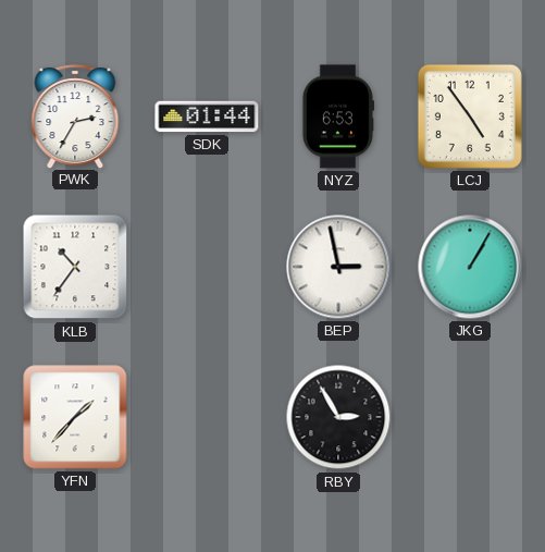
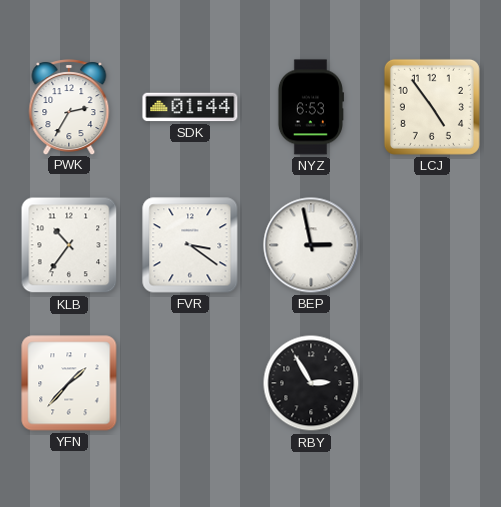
FVR: none -> 3:21
JKG: 1:05 -> none
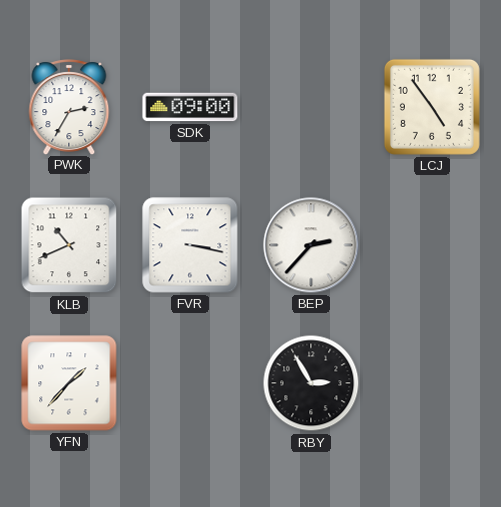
SDK: 01:44 -> 09:00
NYZ: 6:53 -> none
KLB: 10:36 -> 10:41
FVR: 3:21 -> 3:17
BEP: 2:58 -> 2:37
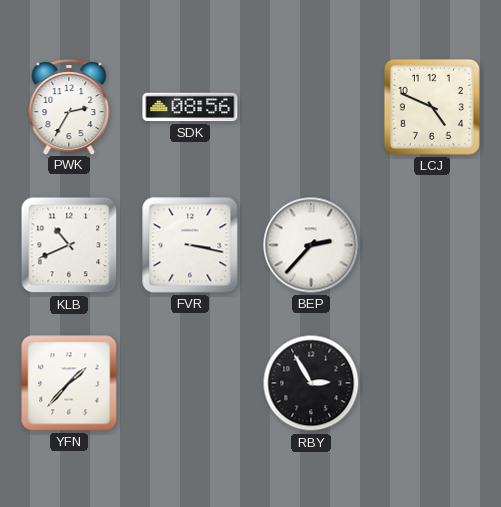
SDK: 09:00 -> 08:56
LCJ: 4:54 -> 4:49
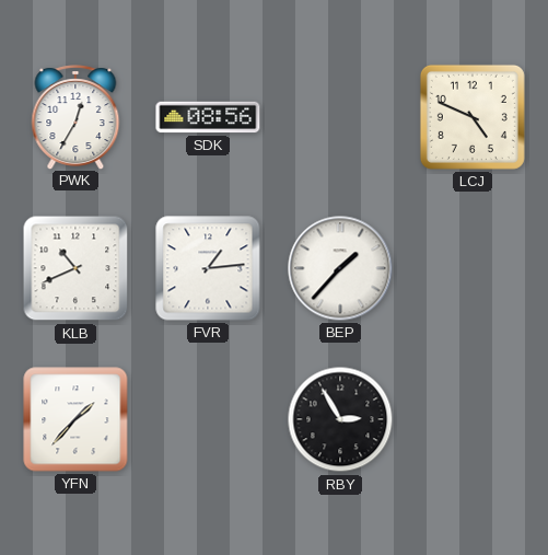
PWK: 2:35 -> 12:35
FVR: 3:17 -> 1:14
BEP: 2:37 -> 1:37
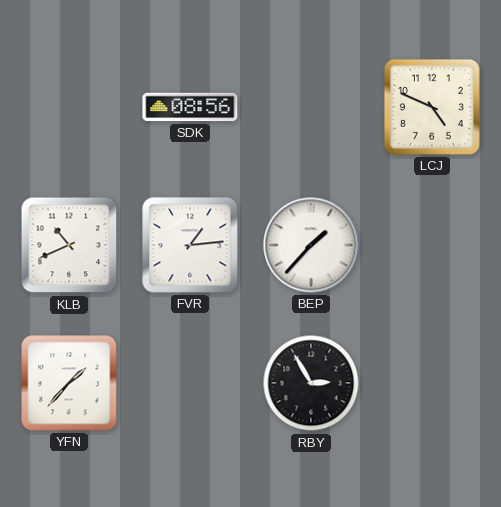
PWK: 12:35 -> none
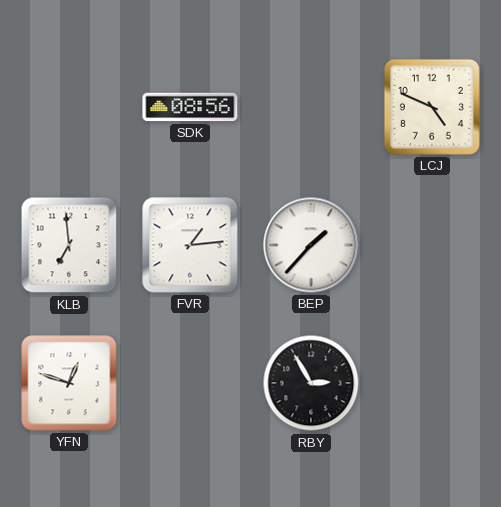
KLB: 10:41 -> 6:59
YFN: 1:37 -> 12:48
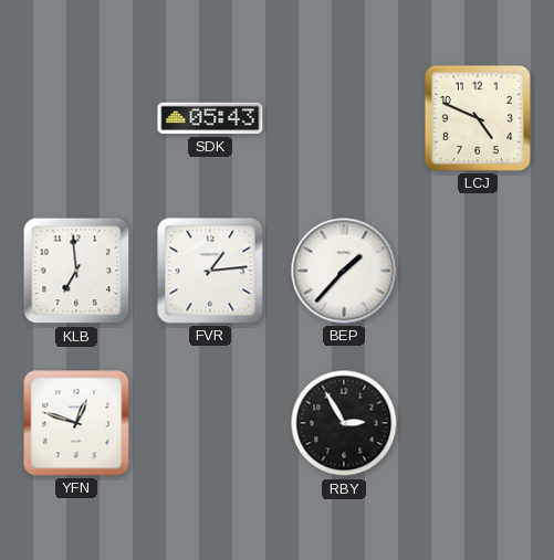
SDK: 08:56 -> 05:43
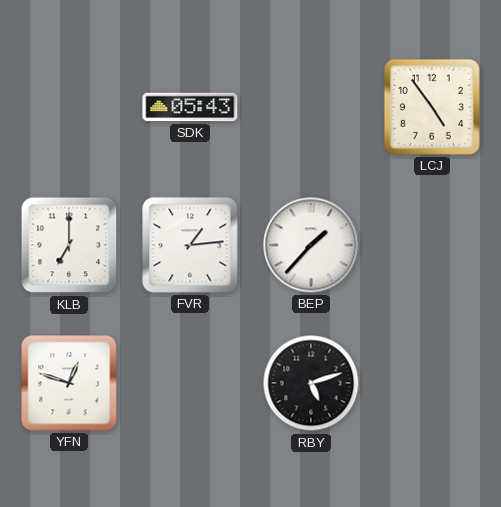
LCJ: 4:49 -> 4:54
KLB: 6:59 -> 7:00
RBY: 2:55 -> 5:12
